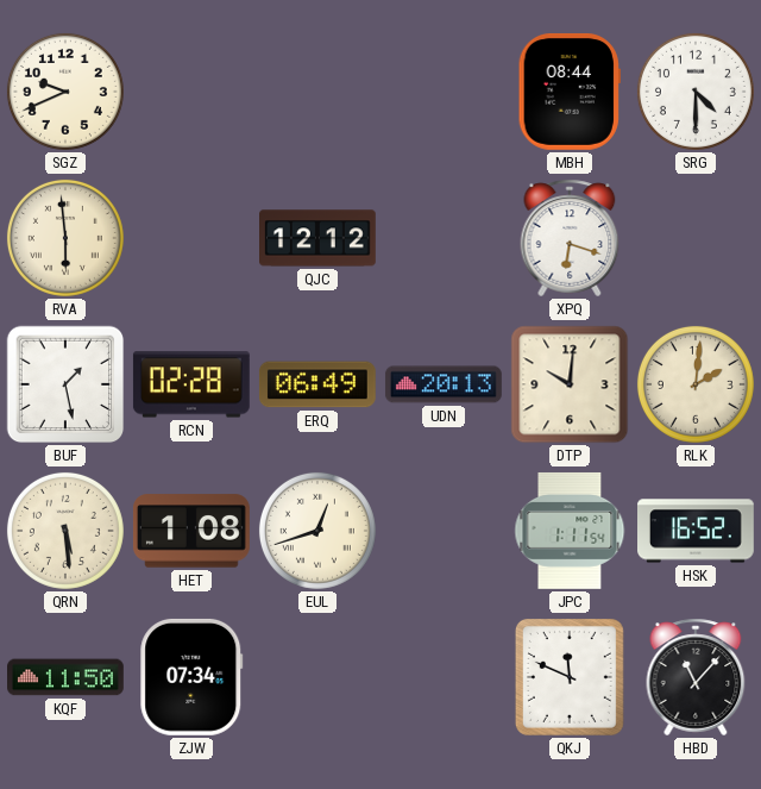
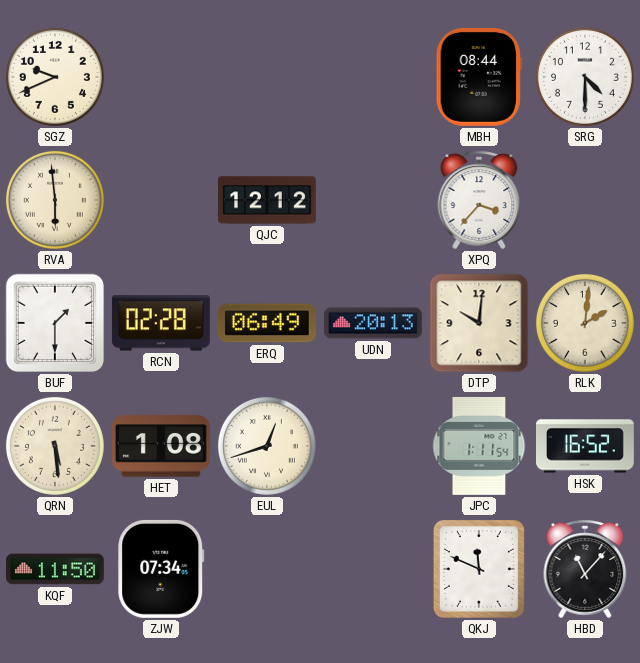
XPQ: 6:18 -> 3:37
BUF: 1:28 -> 1:30
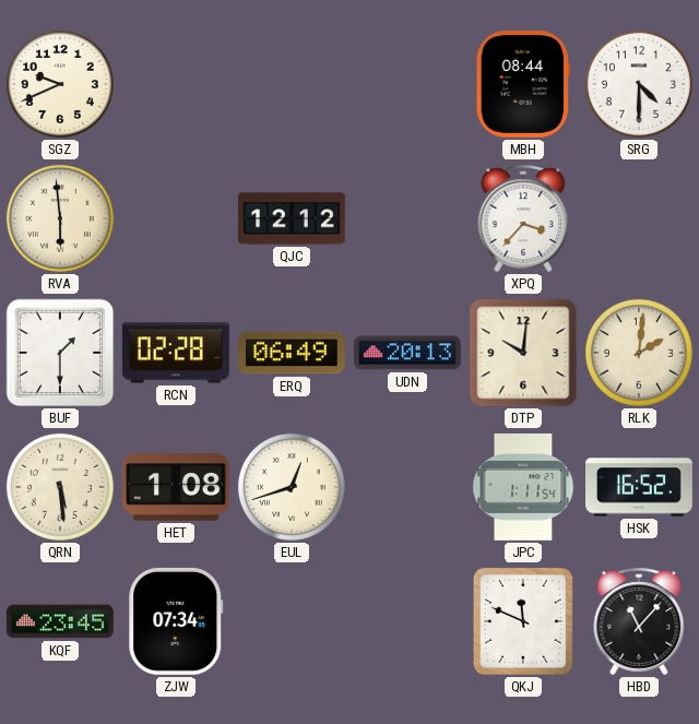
KQF: 11:50 -> 23:45
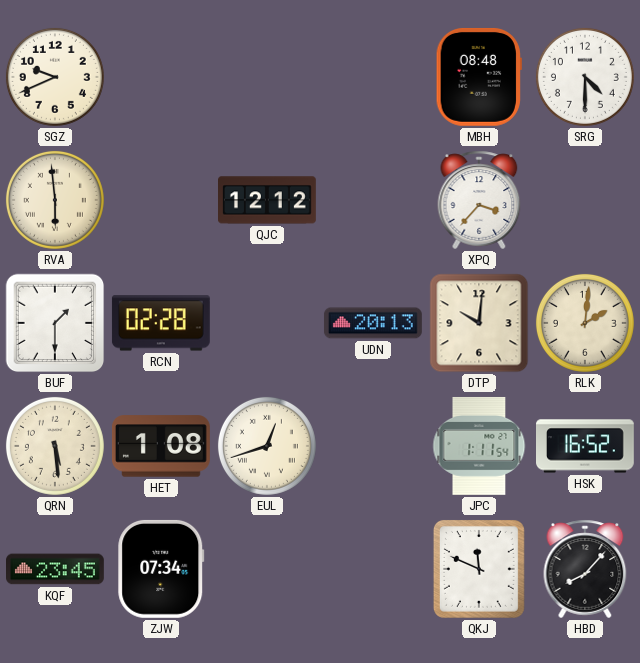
MBH: 08:44 -> 08:48
ERQ: 06:49 -> none
HBD: 11:07 -> 8:07
